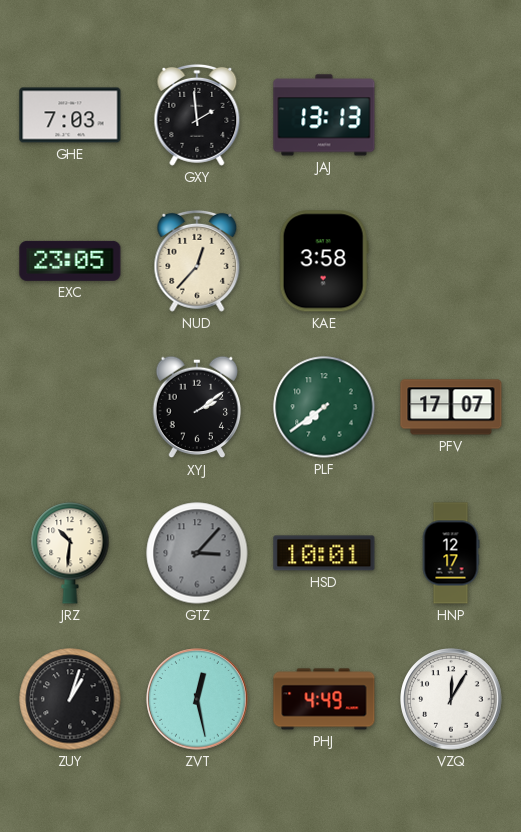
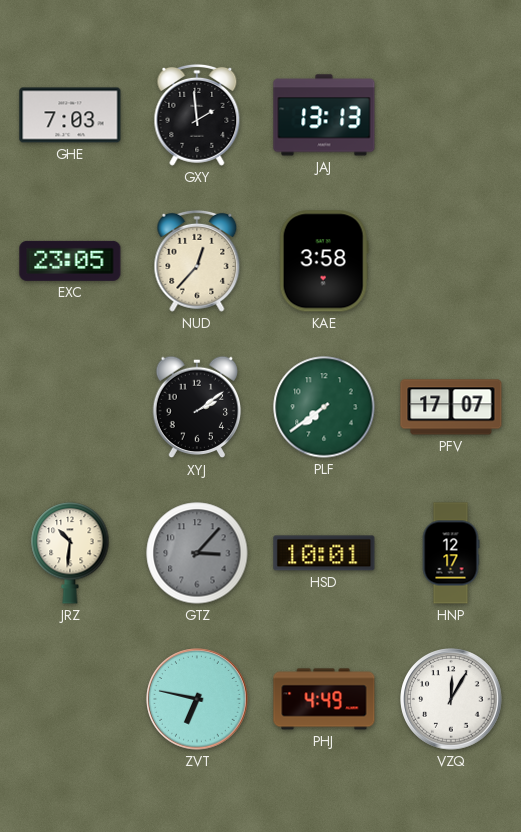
ZUY: 1:03 -> none
ZVT: 12:28 -> 6:47
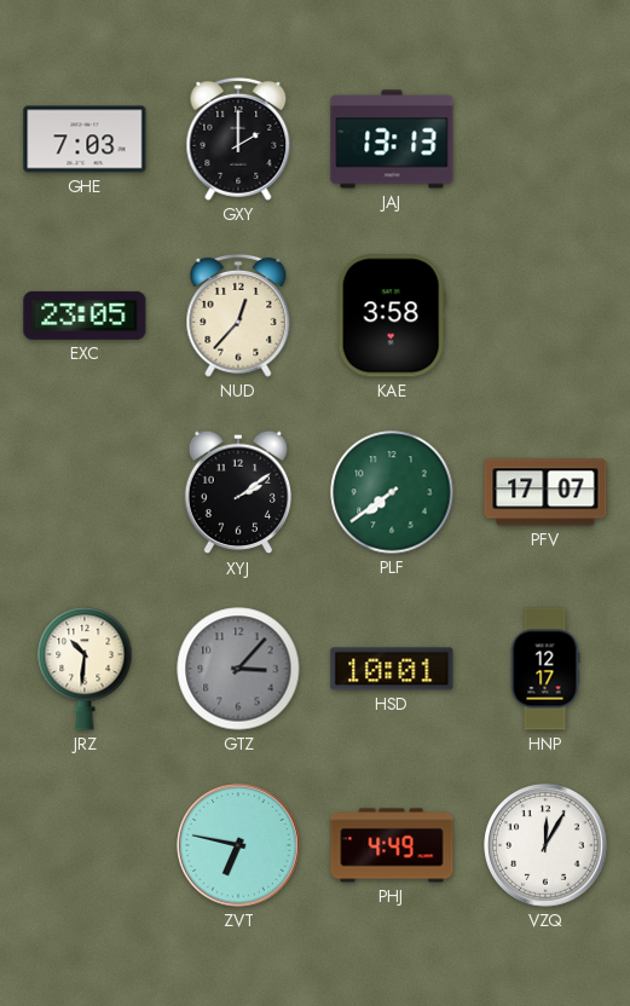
GXY: 1:59 -> 2:00
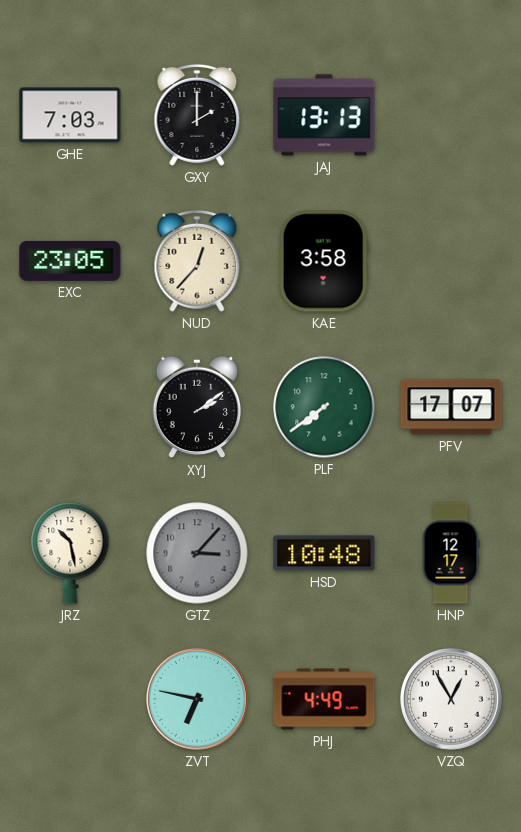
JRZ: 10:31 -> 10:28
HSD: 10:01 -> 10:48
VZQ: 12:05 -> 12:55
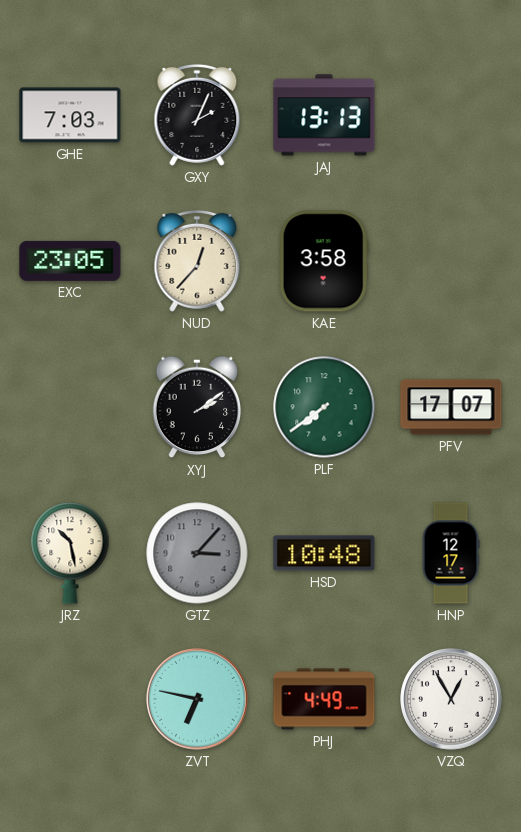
GXY: 2:00 -> 2:04
